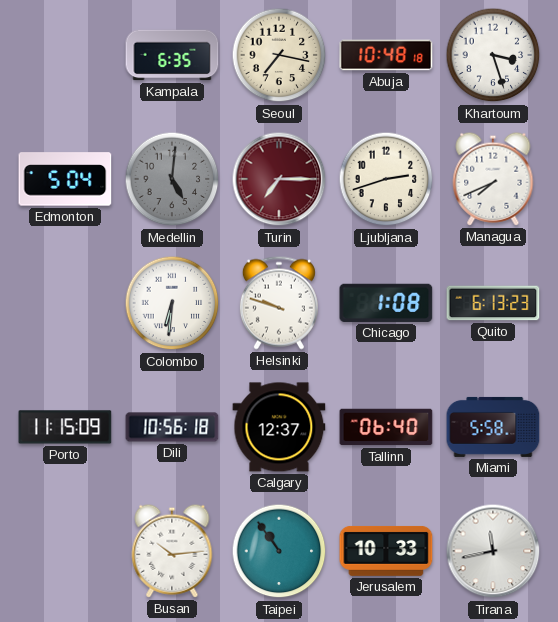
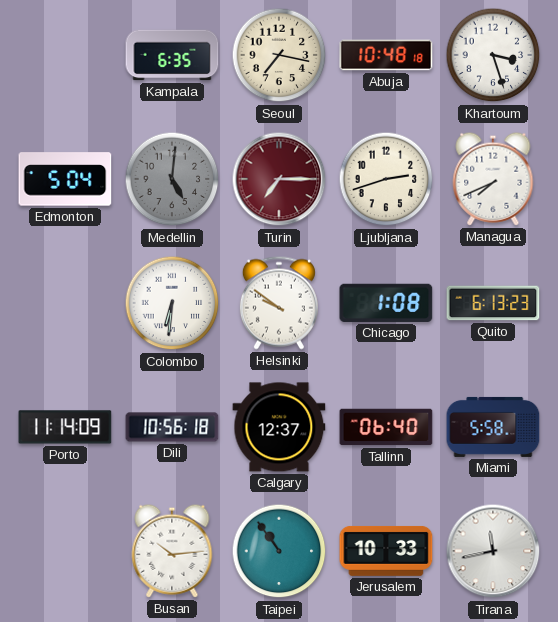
Helsinki: 9:48 -> 9:51
Porto: 11:15 -> 11:14
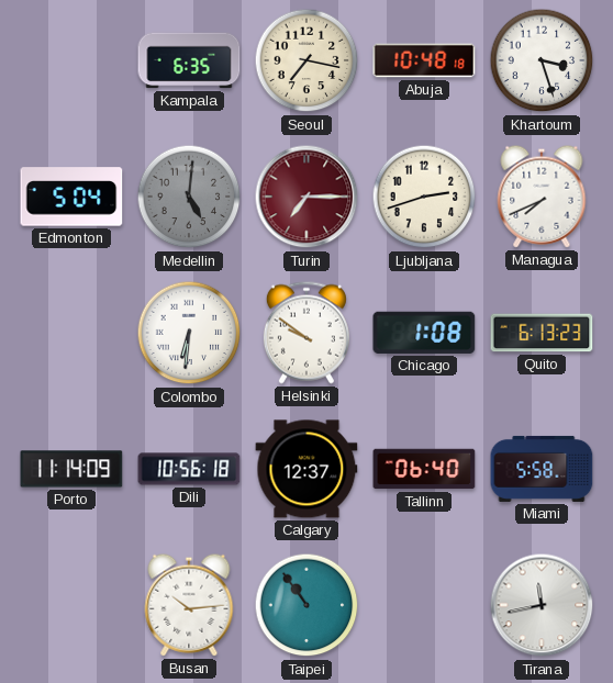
Jerusalem: 10:33 -> none
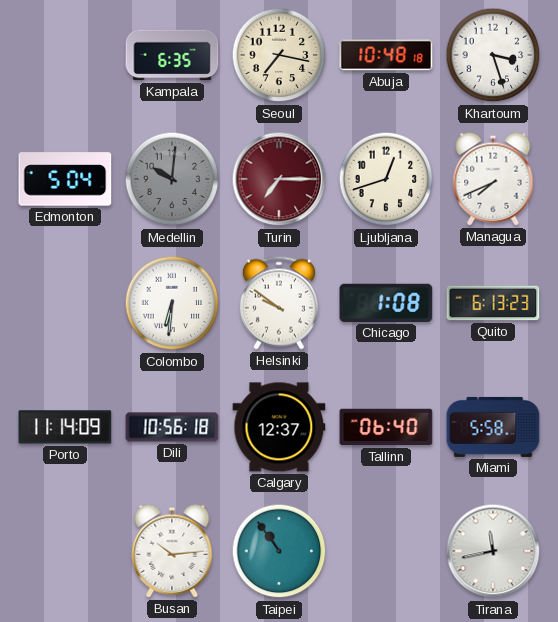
Medellin: 5:01 -> 10:01
Ljubljana: 2:42 -> 12:42
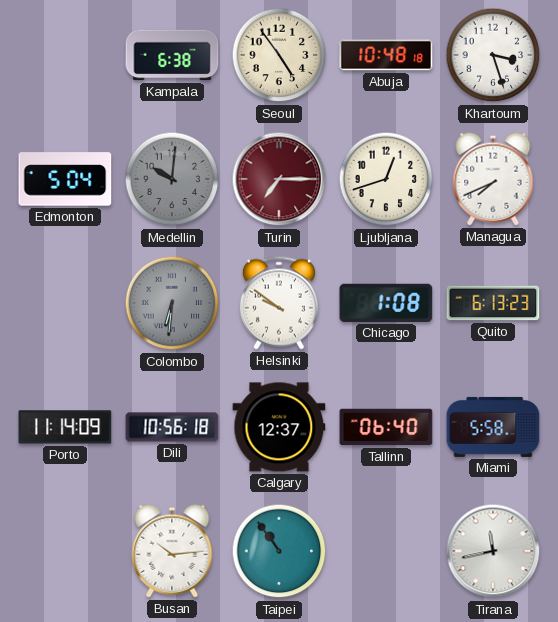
Kampala: 6:35 -> 6:38
Seoul: 7:17 -> 4:54
Colombo dial: white -> grey
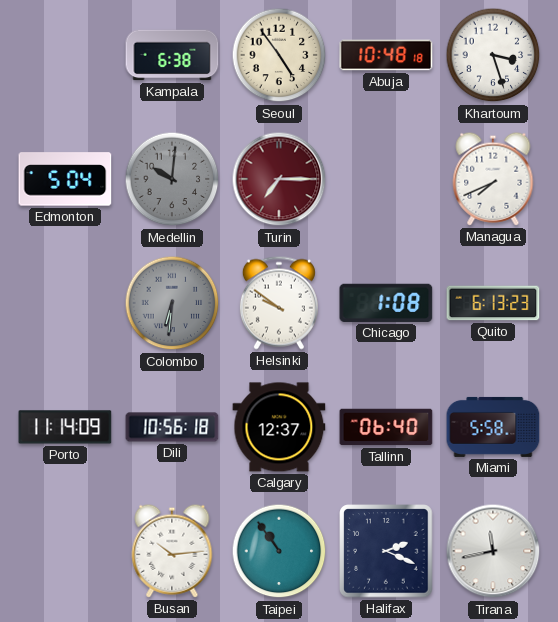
Ljubljana: 12:42 -> none
Halifax: none -> 2:19
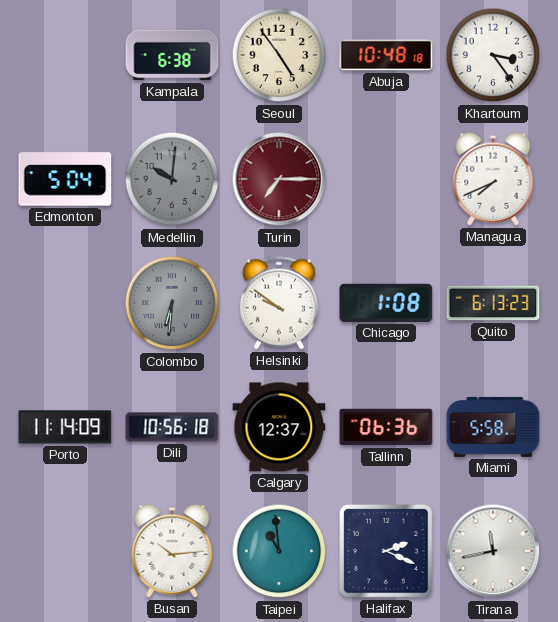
Khartoum: 3:27 -> 3:24
Tallinn: 06:40 -> 06:36
Taipei: 10:54 -> 10:59
